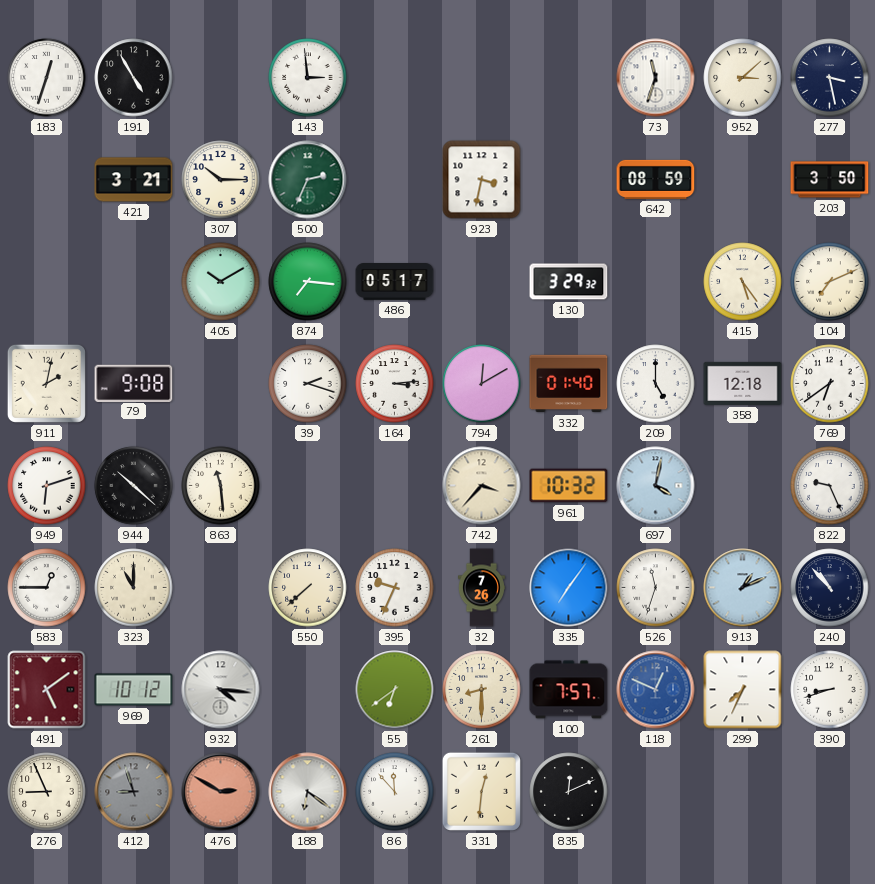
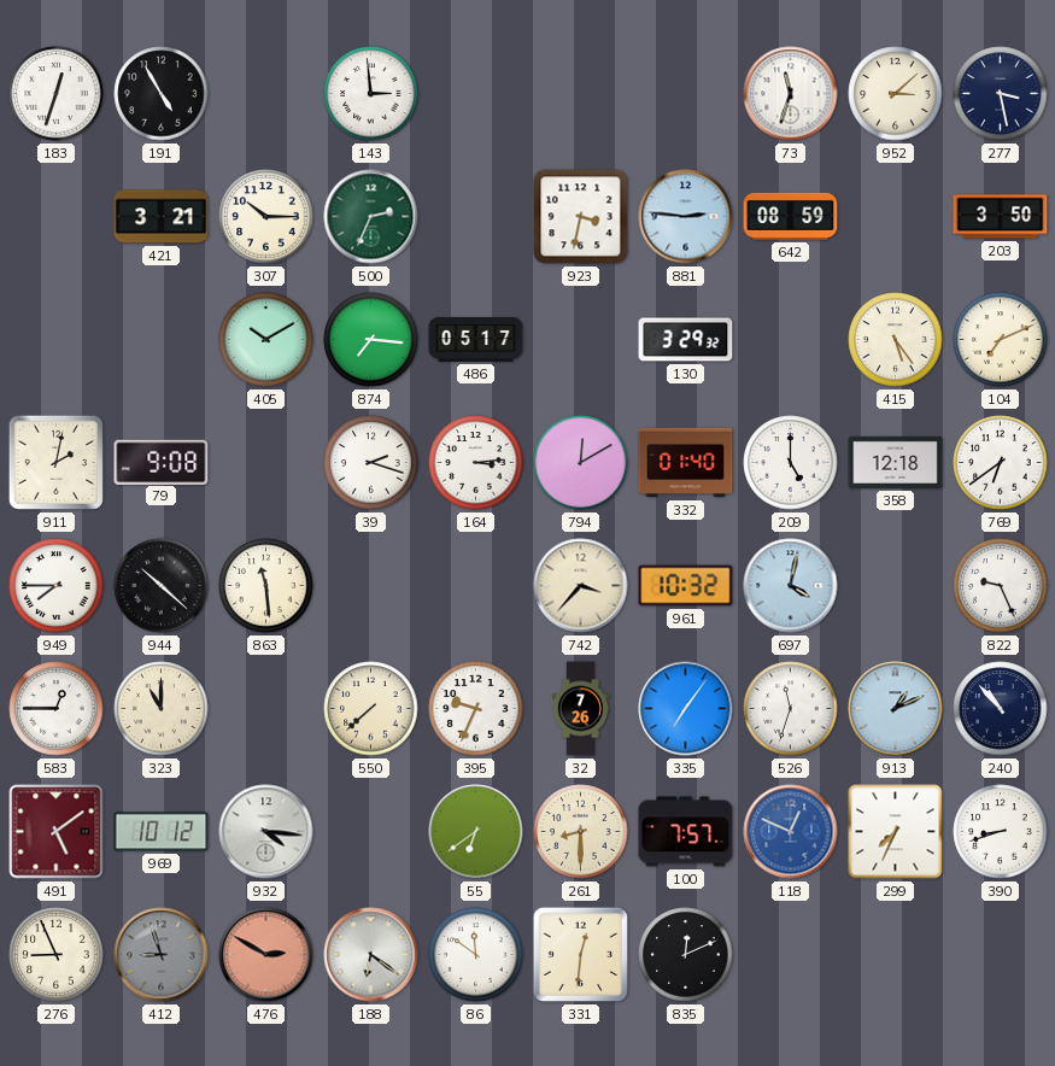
881: none -> 2:46
949: 6:12 -> 7:45
86: 11:53 -> 11:51
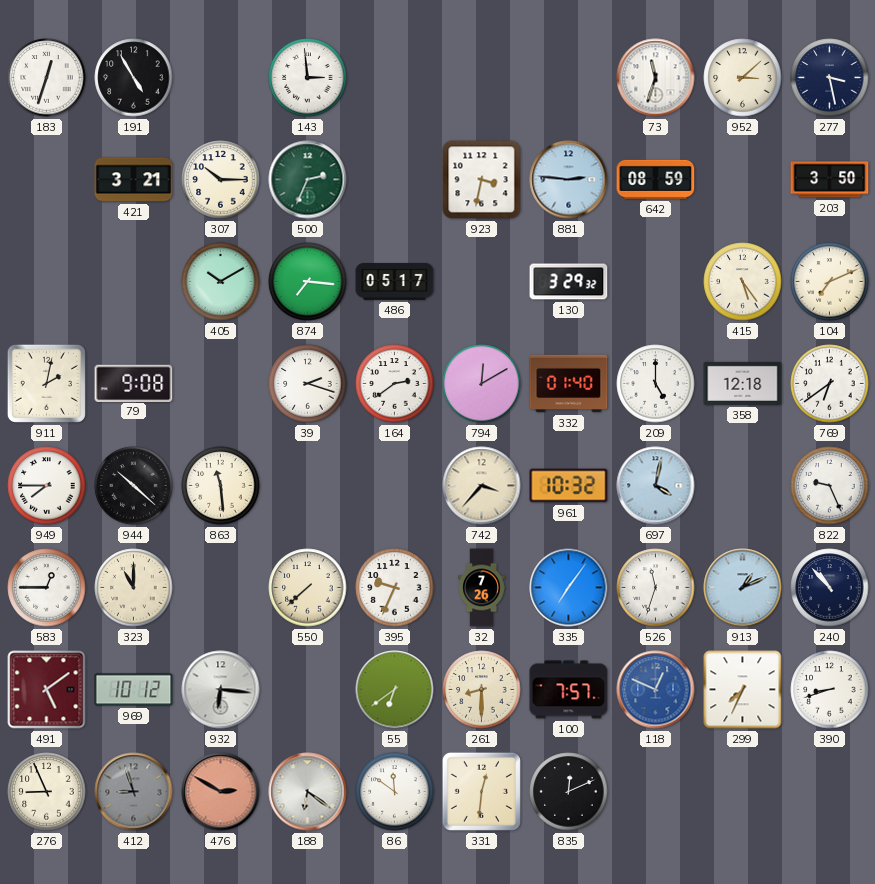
164: 3:14 -> 2:39
932: 4:16 -> 6:16
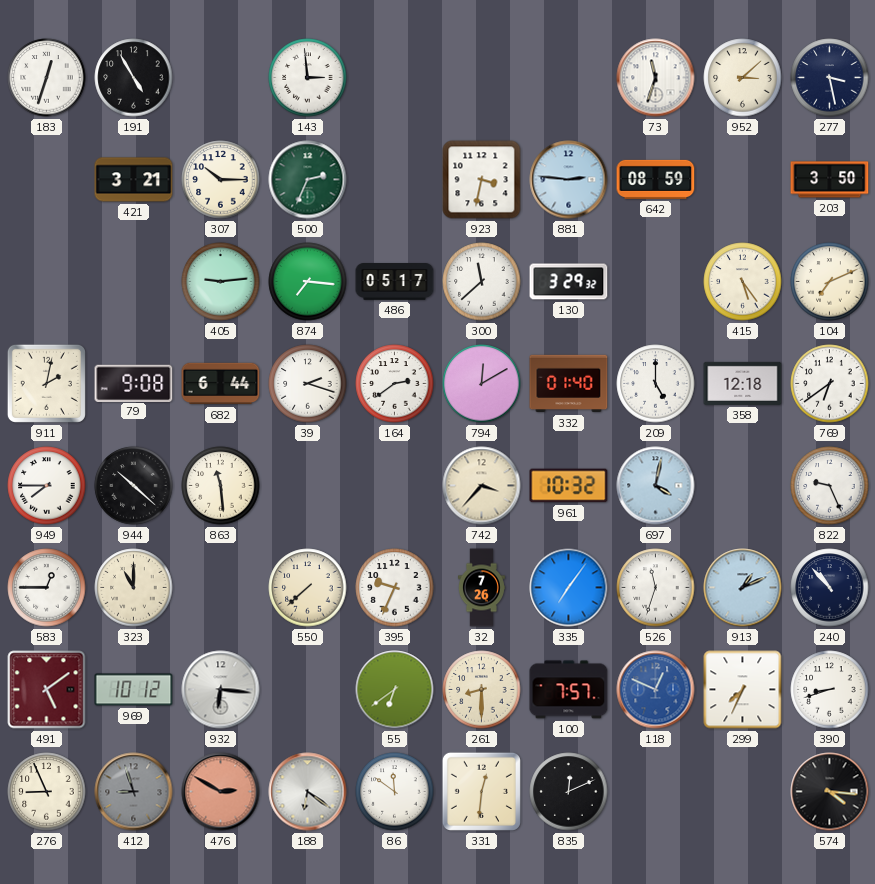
405: 10:10 -> 9:14
300: none -> 11:38
682: none -> 6:44
574: none -> 4:16
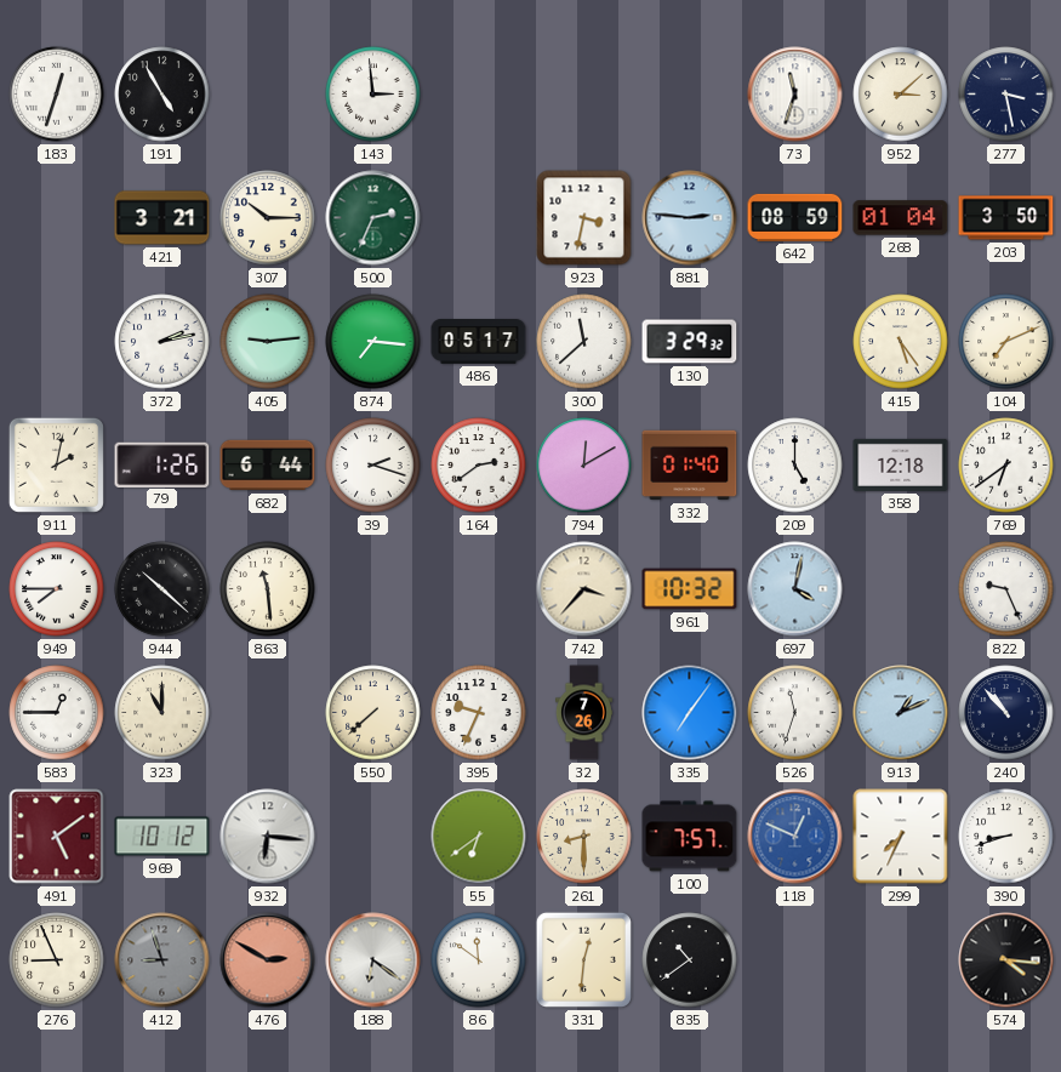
268: none -> 01:04
372: none -> 2:13
79: 9:08 -> 1:26
835: 12:11 -> 10:39
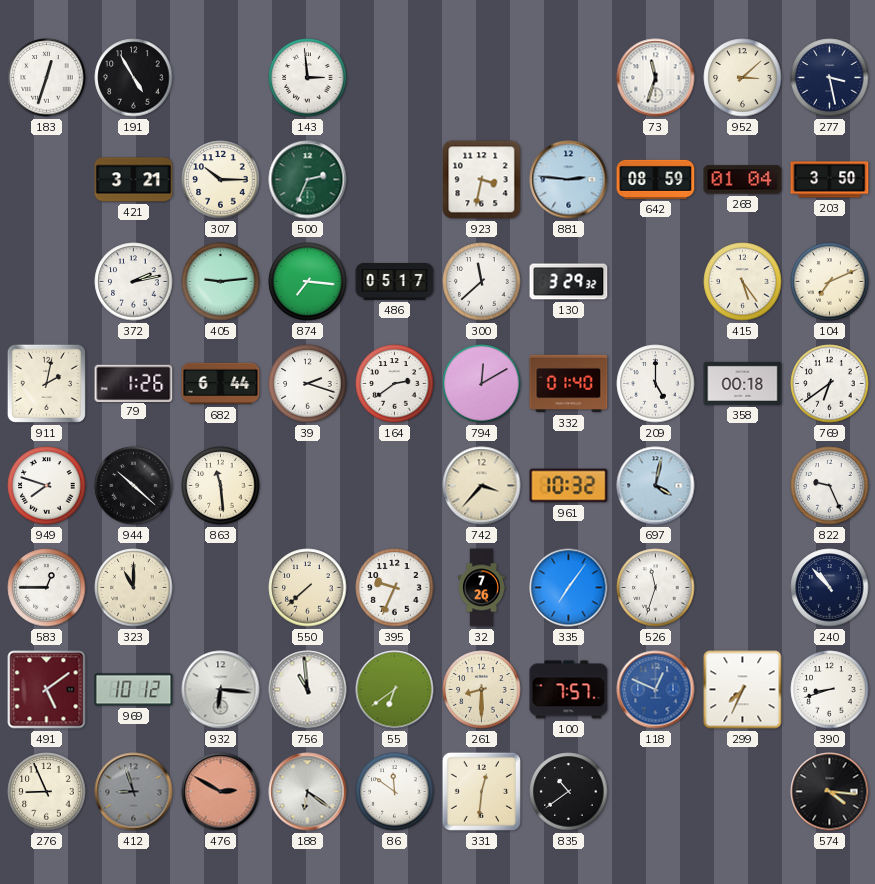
358: 12:18 -> 00:18
949: 7:45 -> 7:48
913: 1:11 -> none
756: none -> 10:59
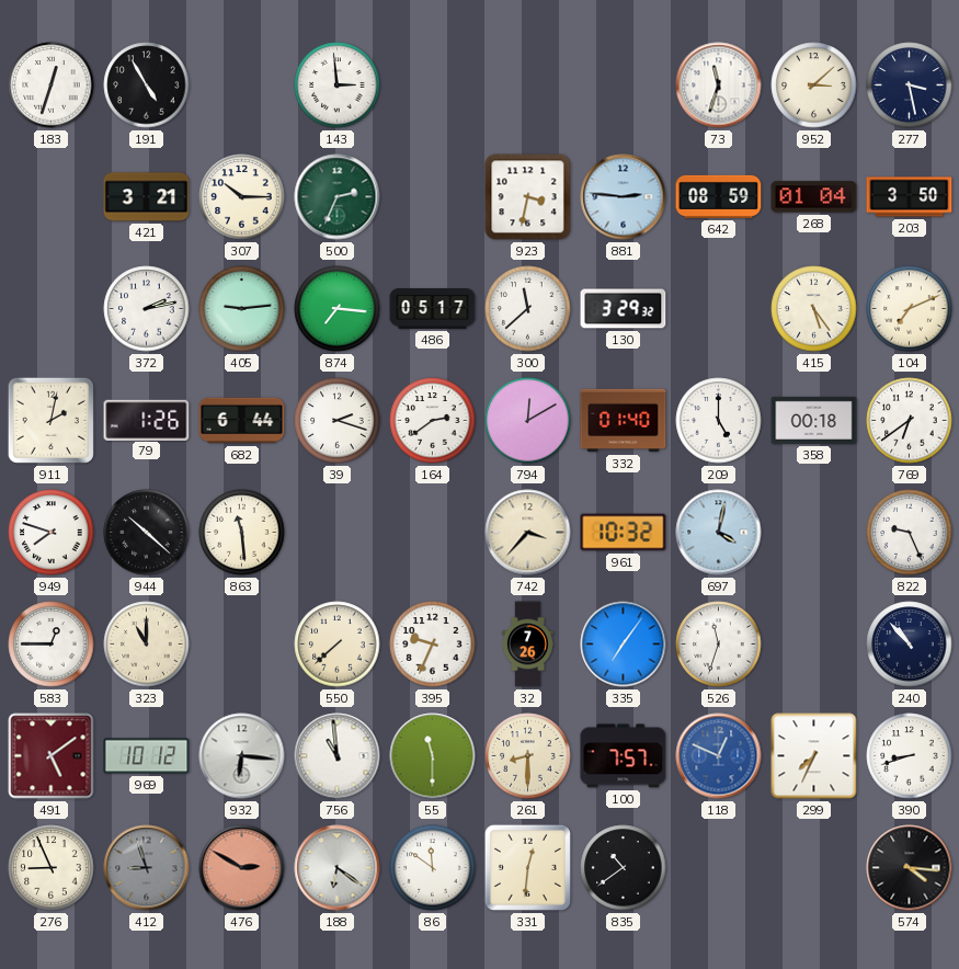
55: 6:39 -> 11:30
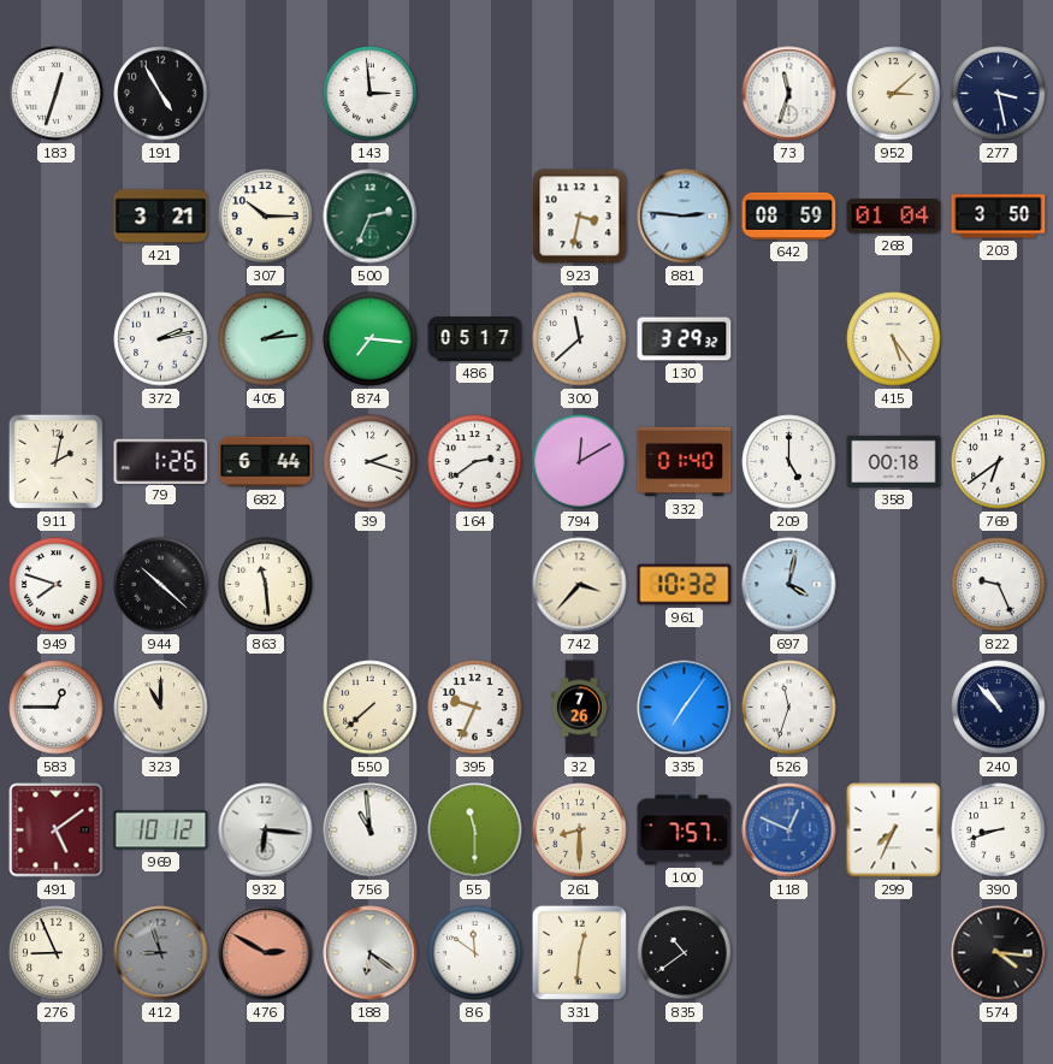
405: 9:14 -> 2:14
104: 7:11 -> none
